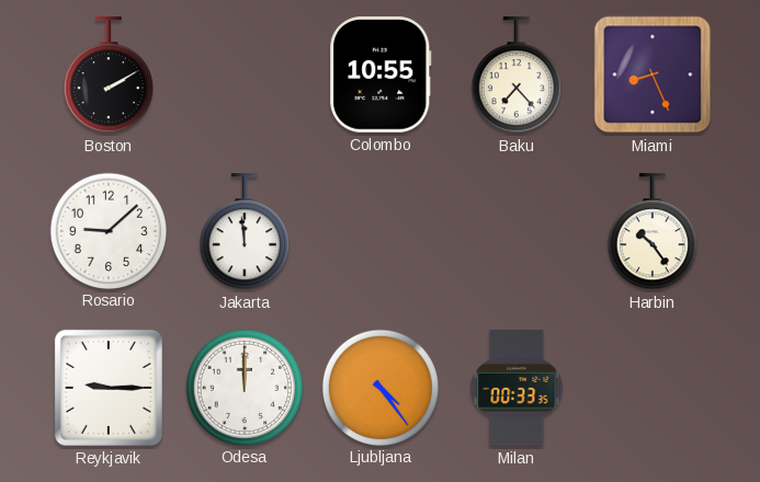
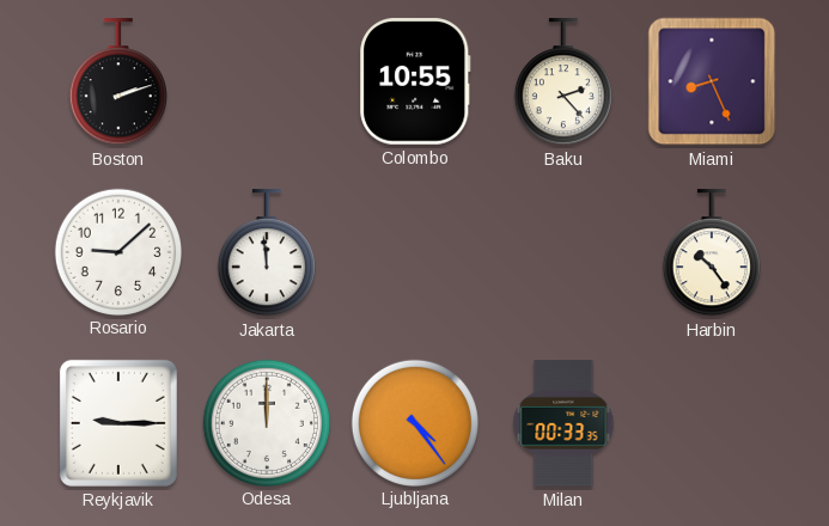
Boston: 2:10 -> 2:12
Baku: 7:23 -> 2:23
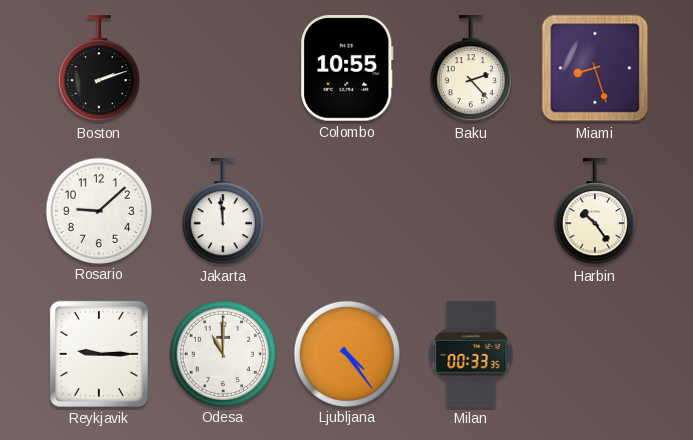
Miami: 8:26 -> 8:27
Odesa: 12:00 -> 11:00
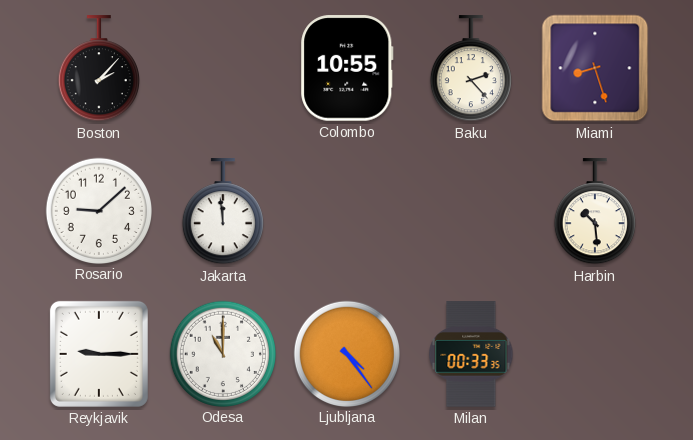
Boston: 2:12 -> 2:07
Harbin: 10:24 -> 10:29
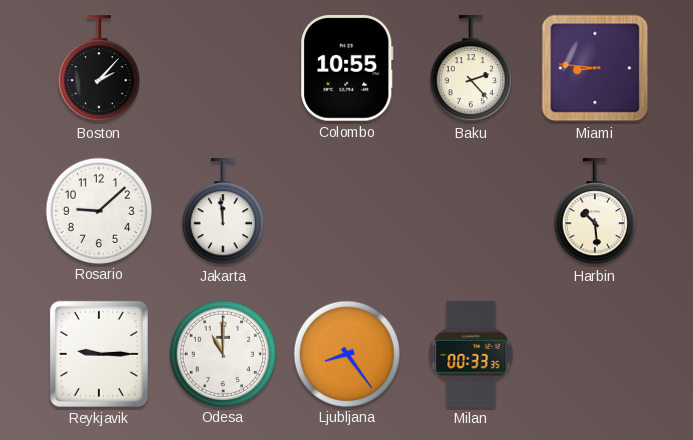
Miami: 8:27 -> 8:46
Ljubljana: 4:24 -> 8:24
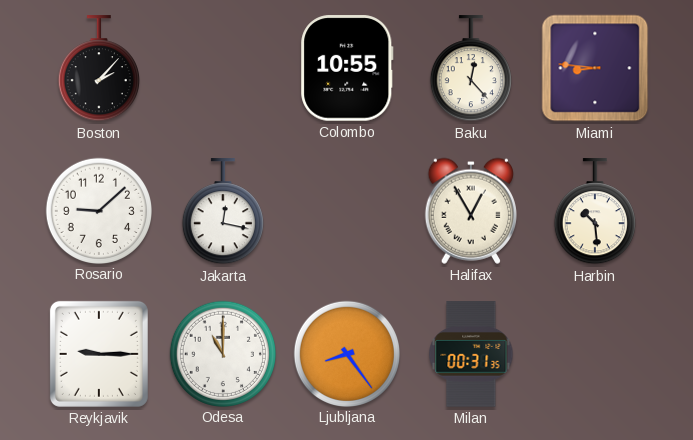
Baku: 2:23 -> 12:23
Jakarta: 11:59 -> 12:17
Halifax: none -> 12:55
Milan: 00:33 -> 00:31
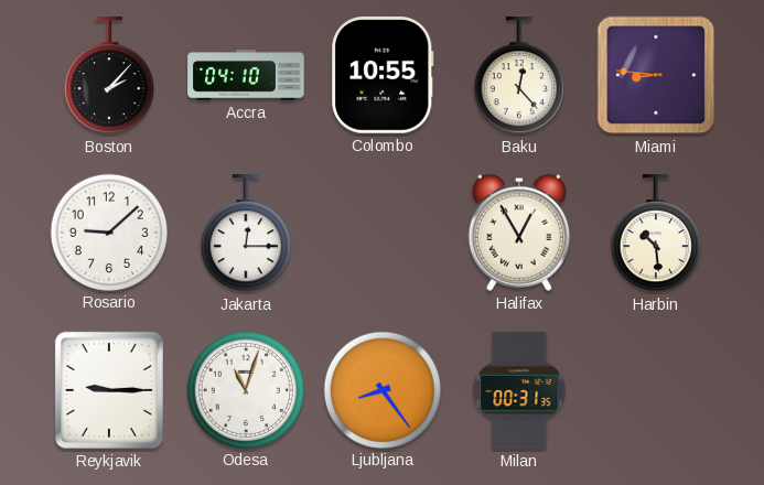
Accra: none -> 04:10
Jakarta: 12:17 -> 12:15
Odesa: 11:00 -> 11:03
